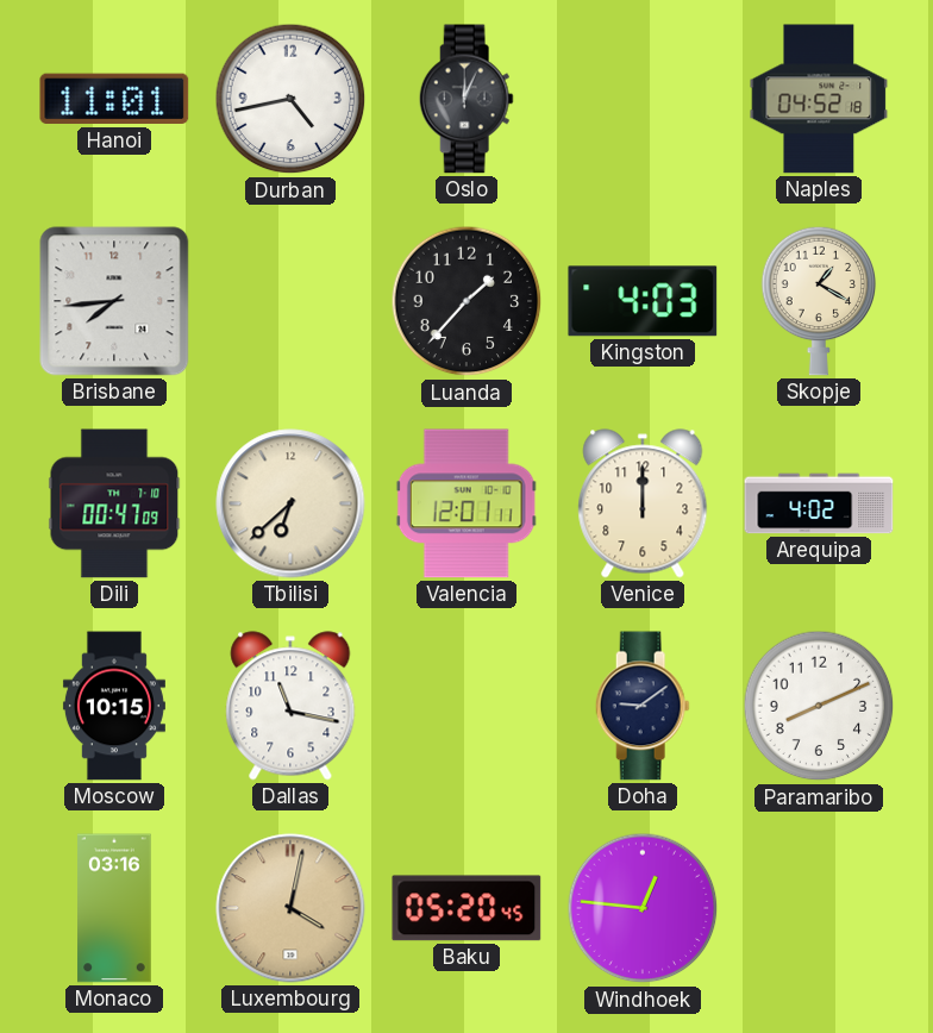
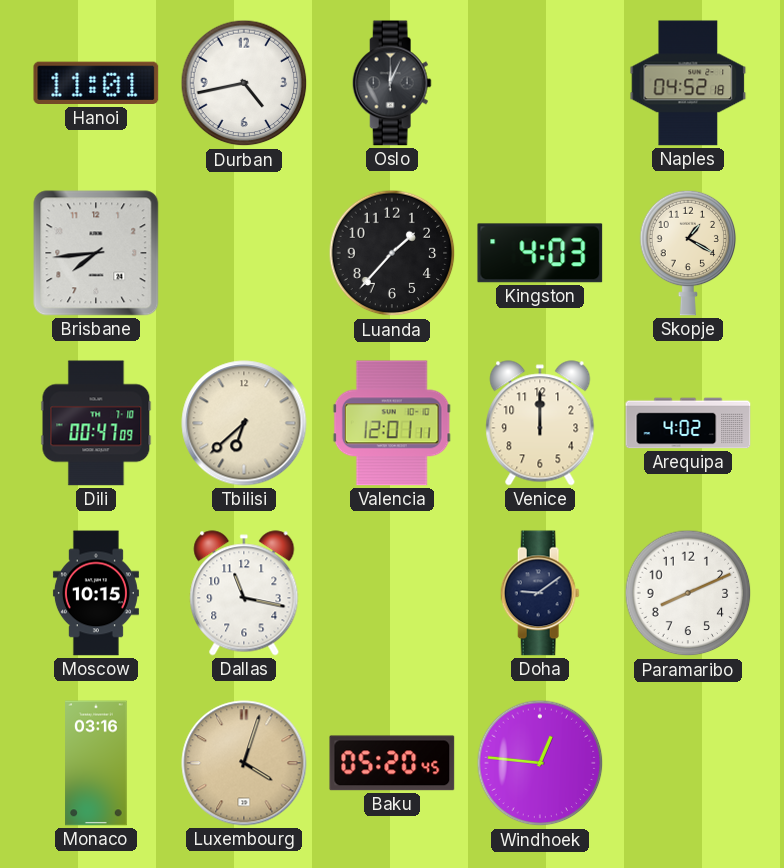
Luxembourg: 4:02 -> 4:03
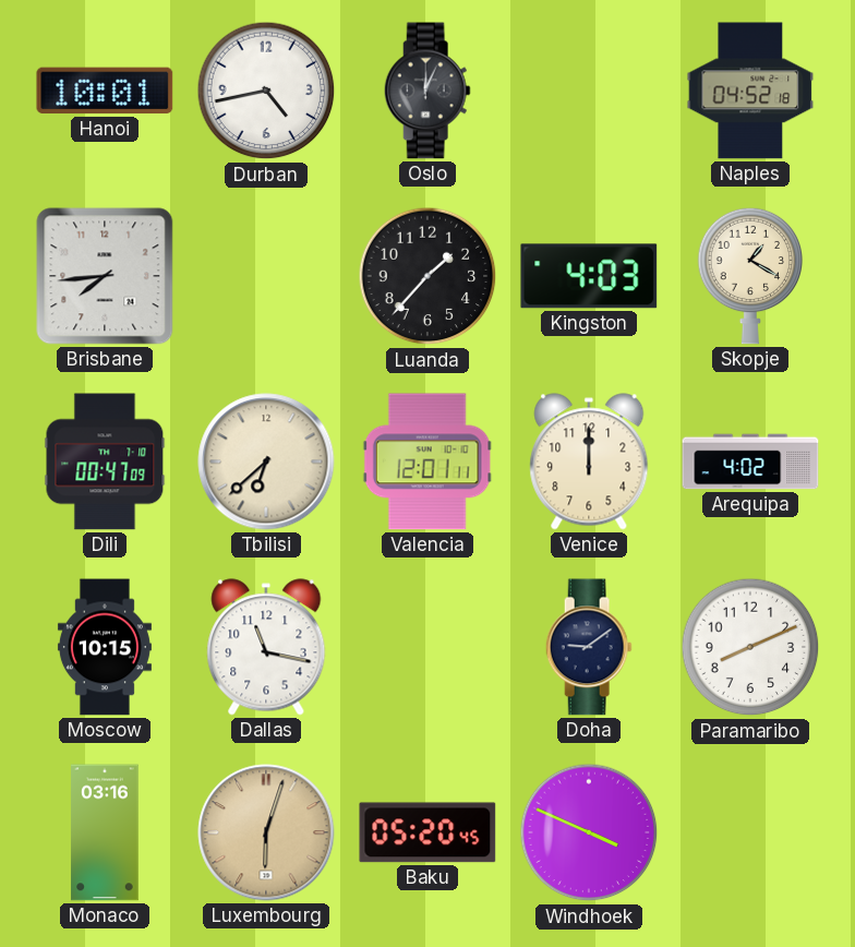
Hanoi: 11:01 -> 10:01
Luxembourg: 4:03 -> 6:03
Windhoek: 12:46 -> 3:49
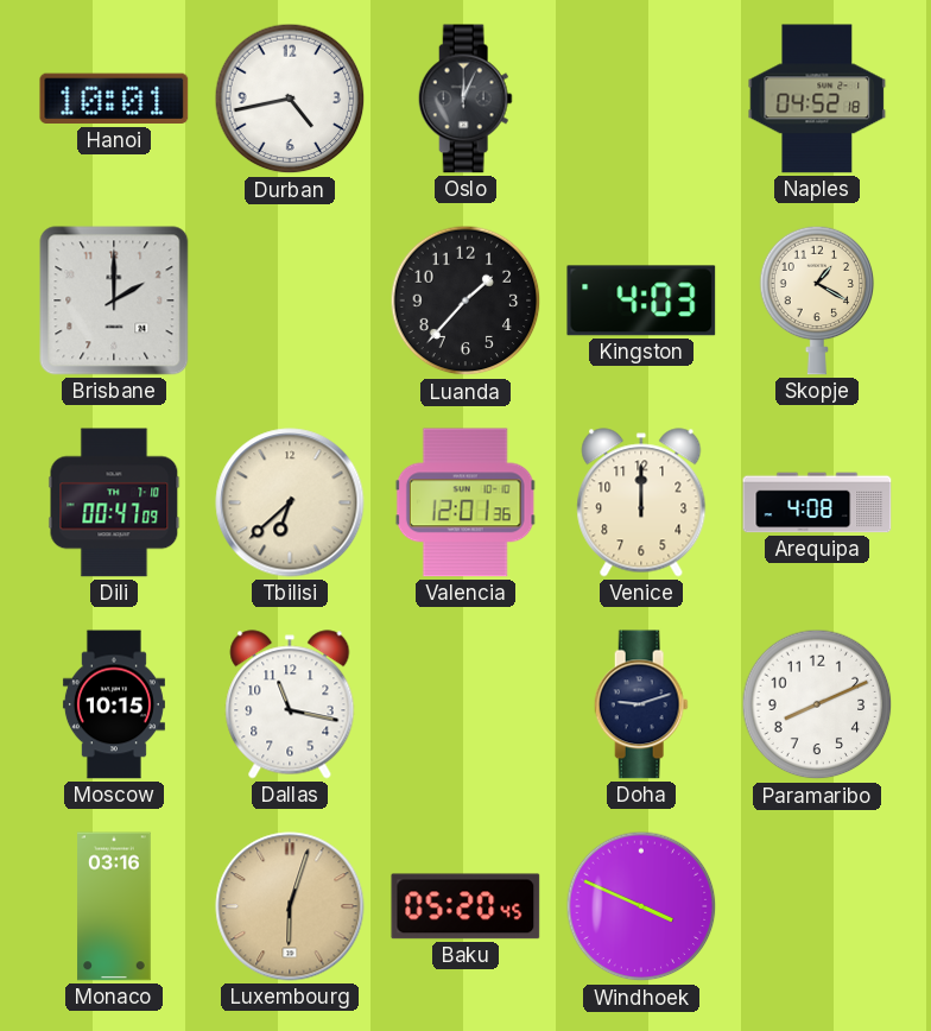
Brisbane: 7:44 -> 2:00
Valencia: 12:01:11 -> 12:01:36
Arequipa: 4:02 -> 4:08
Doha: 9:09 -> 9:12
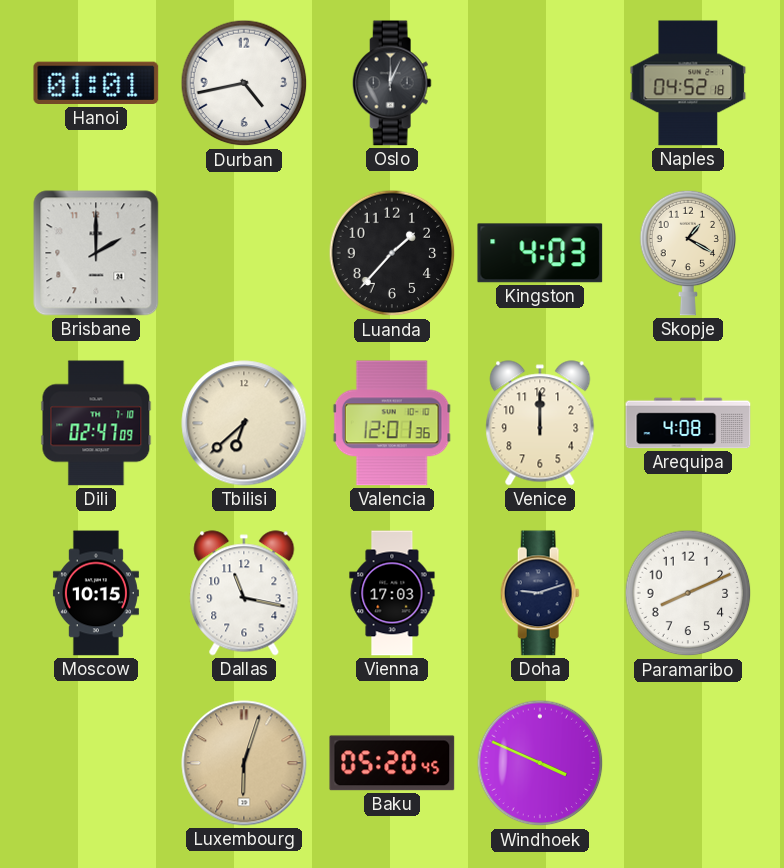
Hanoi: 10:01 -> 01:01
Dili: 00:47 -> 02:47
Vienna: none -> 17:03
Monaco: 03:16 -> none
